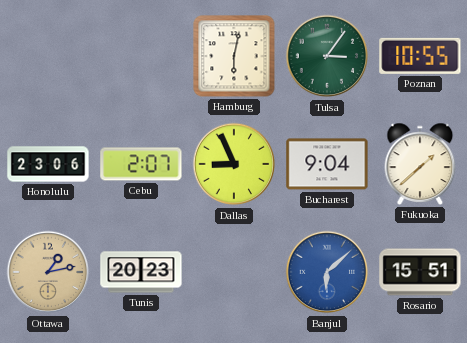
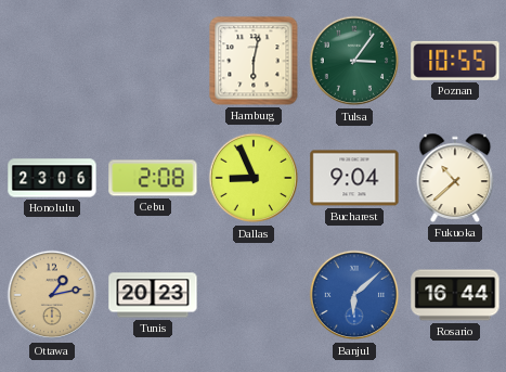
Cebu: 2:07 -> 2:08
Fukuoka: 1:38 -> 10:38
Rosario: 15:51 -> 16:44
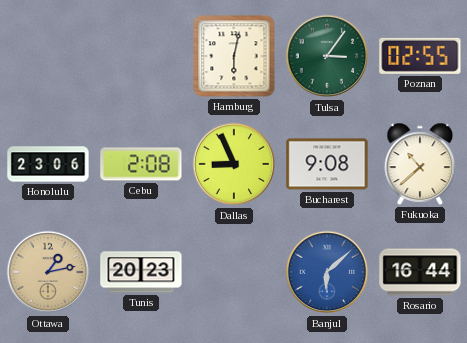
Poznan: 10:55 -> 02:55
Bucharest: 9:04 -> 9:08
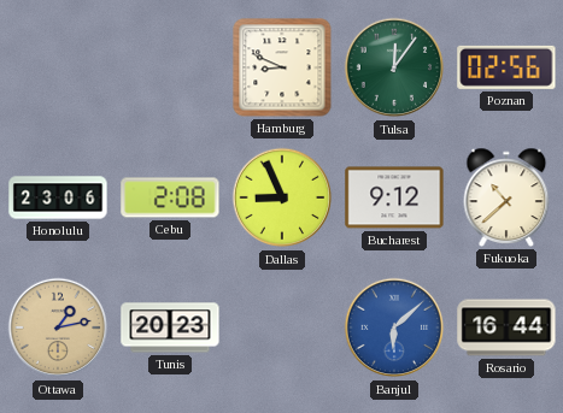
Hamburg: 6:02 -> 8:49
Tulsa: 3:06 -> 12:06
Poznan: 02:55 -> 02:56
Bucharest: 9:08 -> 9:12
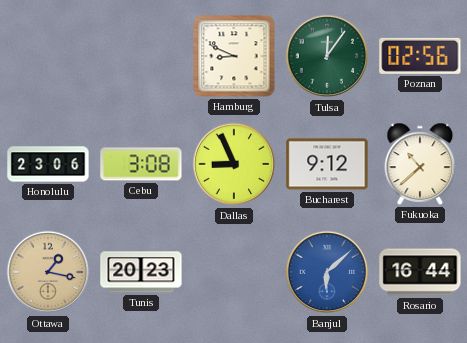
Cebu: 2:08 -> 3:08
Ottawa: 1:13 -> 1:17
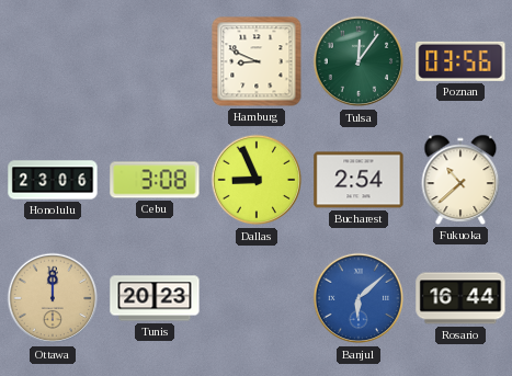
Poznan: 02:56 -> 03:56
Bucharest: 9:12 -> 2:54
Ottawa: 1:17 -> 12:00
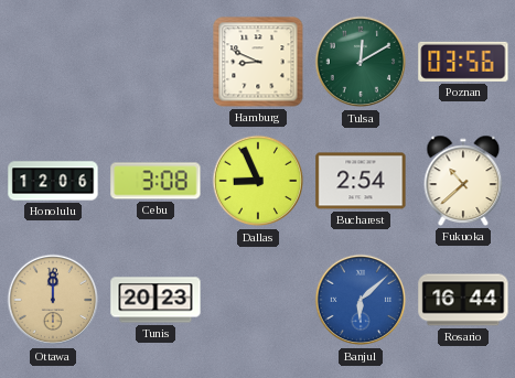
Tulsa: 12:06 -> 12:10
Honolulu: 23:06 -> 12:06
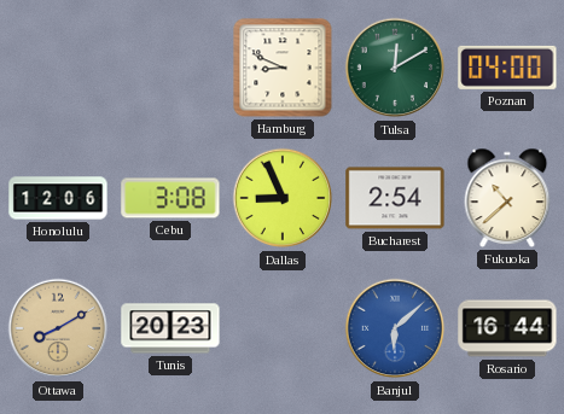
Poznan: 03:56 -> 04:00
Ottawa: 12:00 -> 8:10
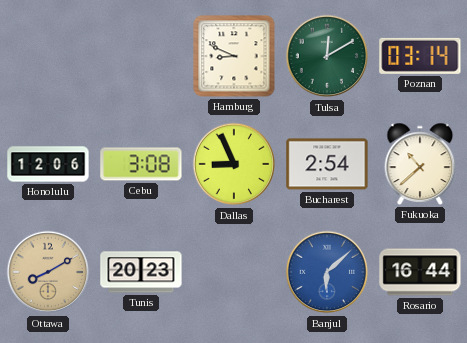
Poznan: 04:00 -> 03:14
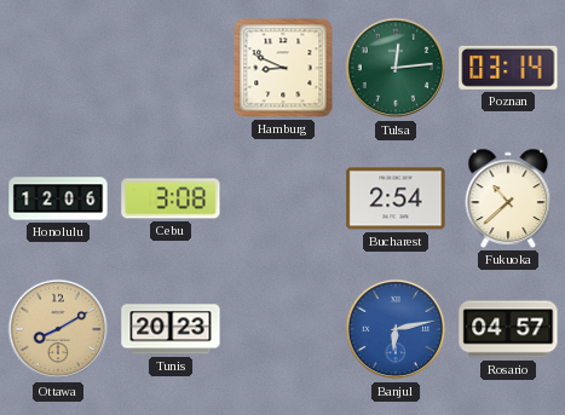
Tulsa: 12:10 -> 12:14
Dallas: 8:56 -> none
Banjul: 6:08 -> 6:13
Rosario: 16:44 -> 04:57
